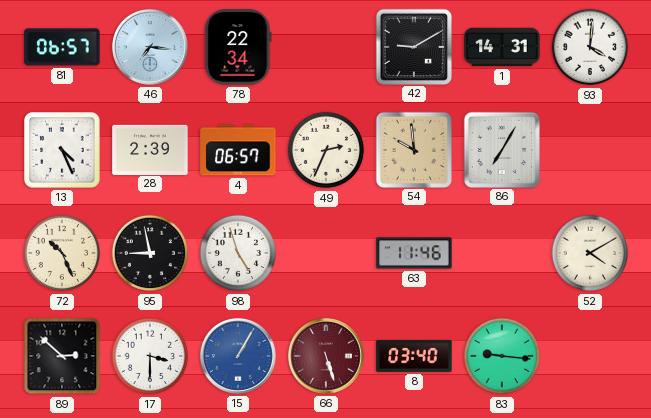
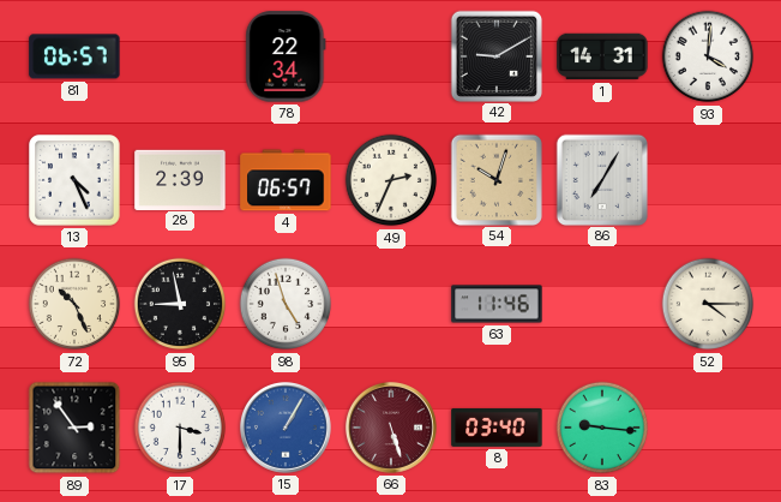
46: 7:16 -> none
54: 9:59 -> 10:03
52: 4:10 -> 4:15
89: 2:52 -> 2:54
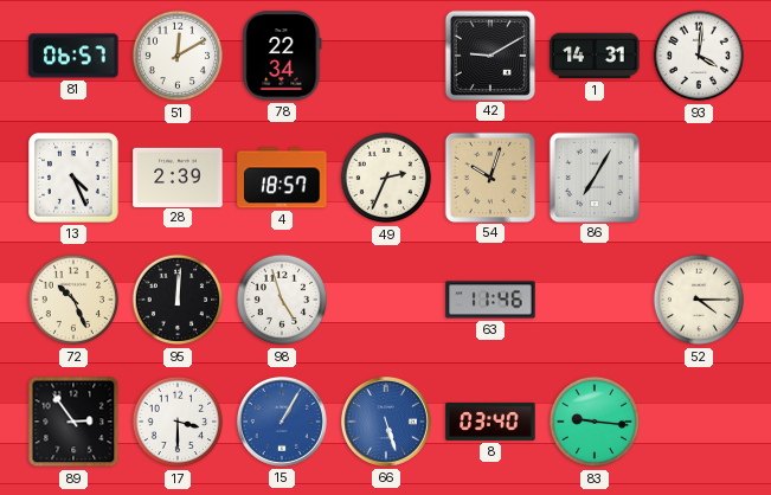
51: none -> 12:10
4: 06:57 -> 18:57
95: 8:58 -> 12:01
66 dial: burgundy -> blue
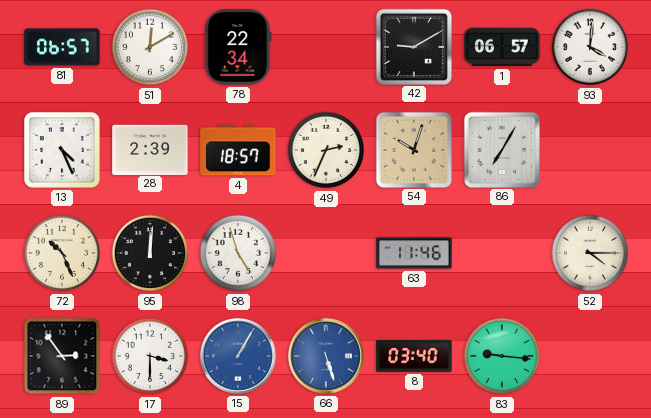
1: 14:31 -> 06:57
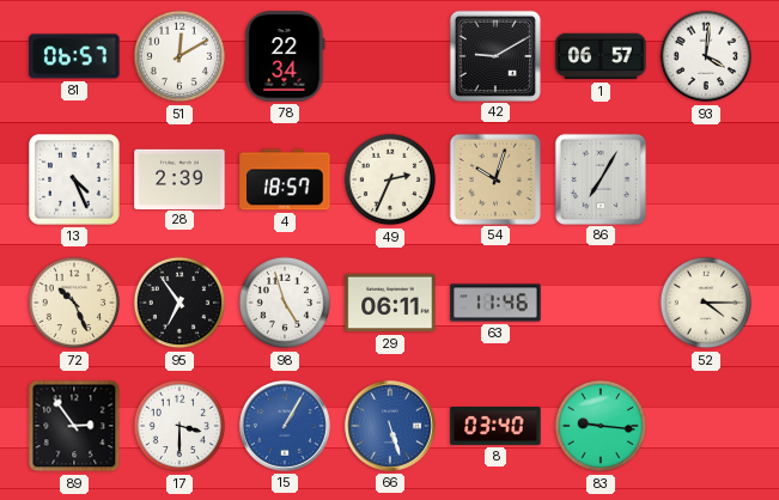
95: 12:01 -> 6:54
29: none -> 06:11
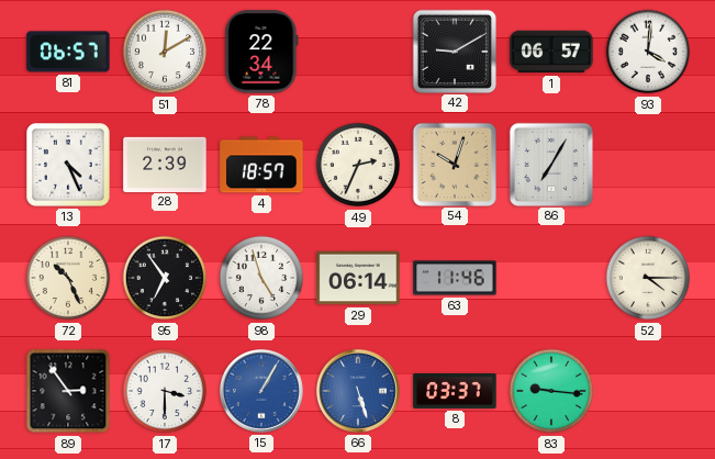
29: 06:11 -> 06:14
8: 03:40 -> 03:37
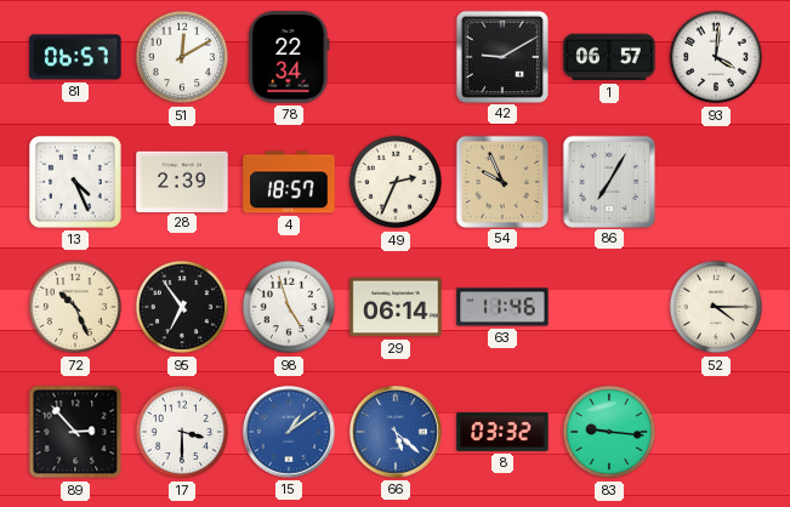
54: 10:03 -> 9:56
89: 2:54 -> 2:53
15: 1:05 -> 1:09
66: 5:27 -> 5:22
8: 03:37 -> 03:32
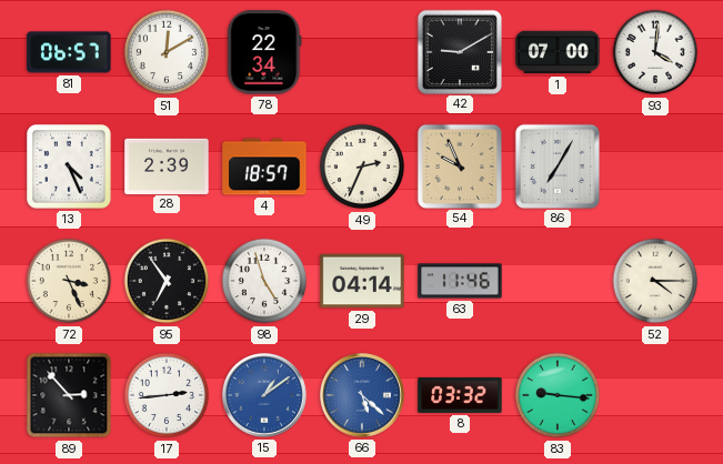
1: 06:57 -> 07:00
72: 10:26 -> 3:26
29: 06:14 -> 04:14
17: 3:30 -> 2:44
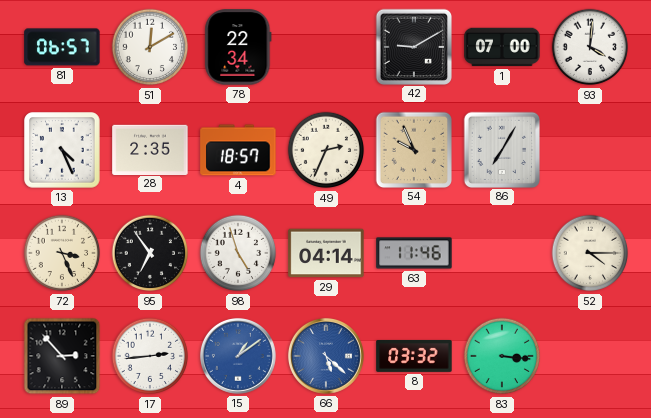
28: 2:39 -> 2:35
83: 9:16 -> 3:16
